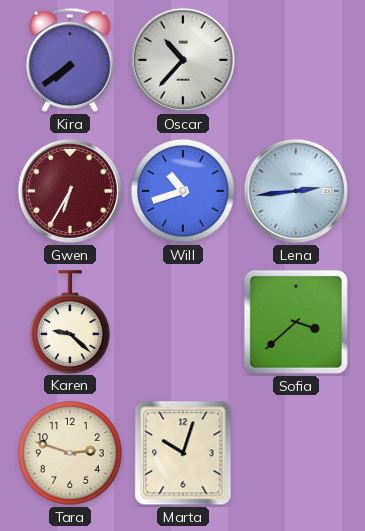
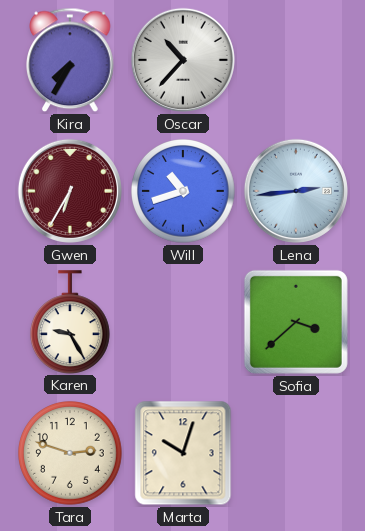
Kira: 7:39 -> 7:35
Karen: 9:22 -> 9:25
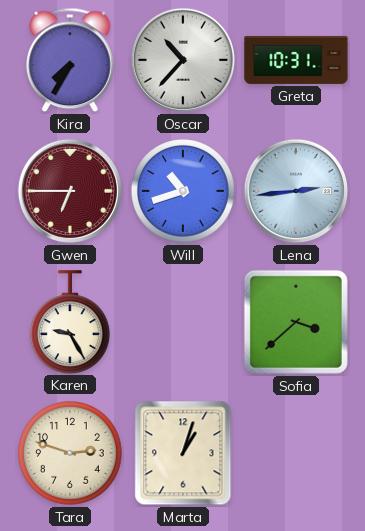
Greta: none -> 10:31
Gwen: 6:35 -> 6:45
Marta: 10:03 -> 1:03
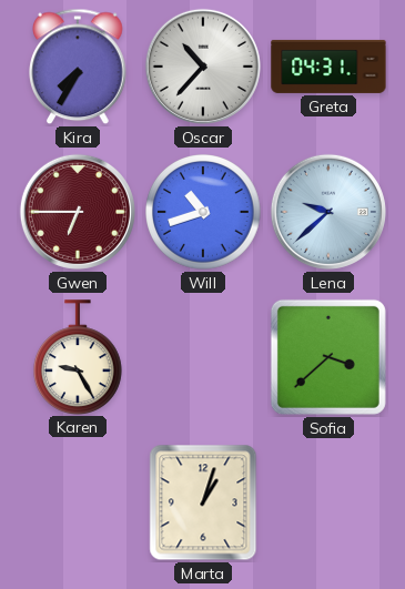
Greta: 10:31 -> 04:31
Lena: 2:44 -> 9:38
Tara: 2:48 -> none
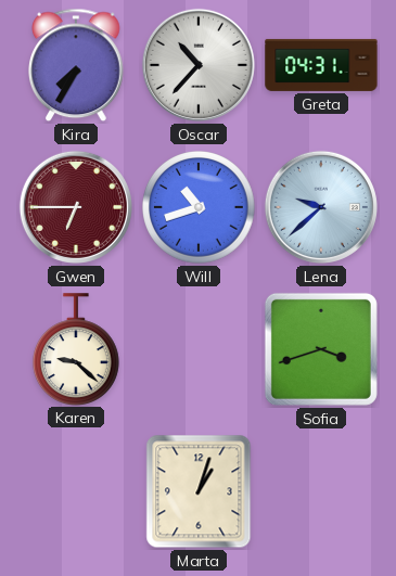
Karen: 9:25 -> 9:22
Sofia: 3:38 -> 3:42
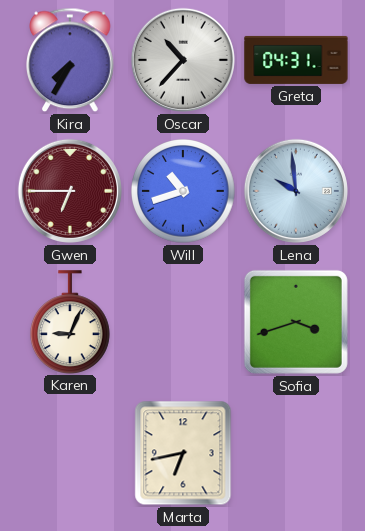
Lena: 9:38 -> 9:59
Karen: 9:22 -> 9:04
Marta: 1:03 -> 6:43
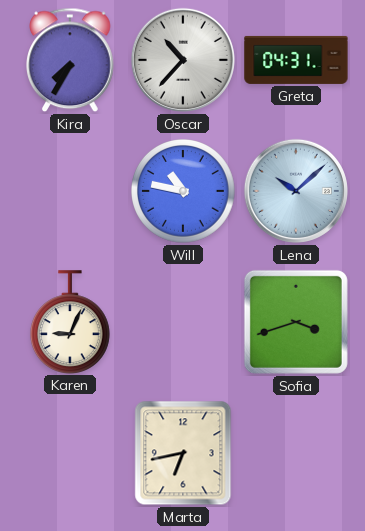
Gwen: 6:45 -> none
Will: 10:42 -> 10:47
Lena: 9:59 -> 10:08
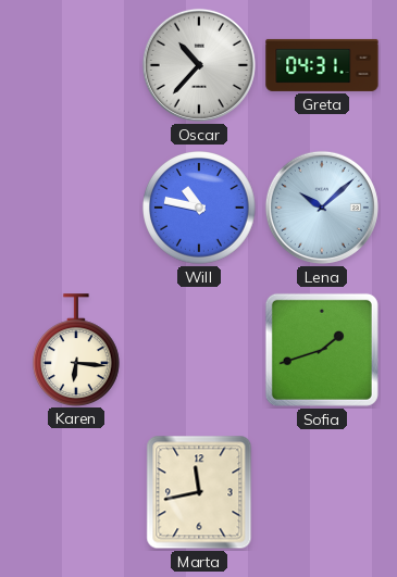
Kira: 7:35 -> none
Karen: 9:04 -> 6:16
Sofia: 3:42 -> 1:42
Marta: 6:43 -> 11:43
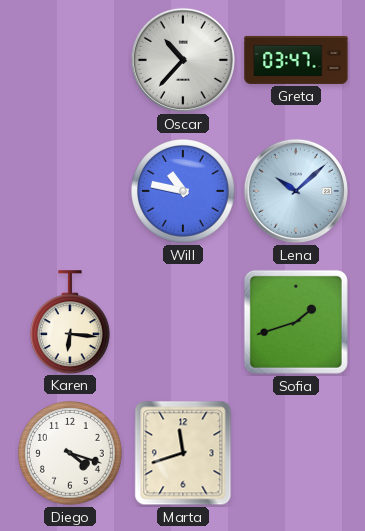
Greta: 04:31 -> 03:47
Diego: none -> 4:18
Marta: 11:43 -> 11:42
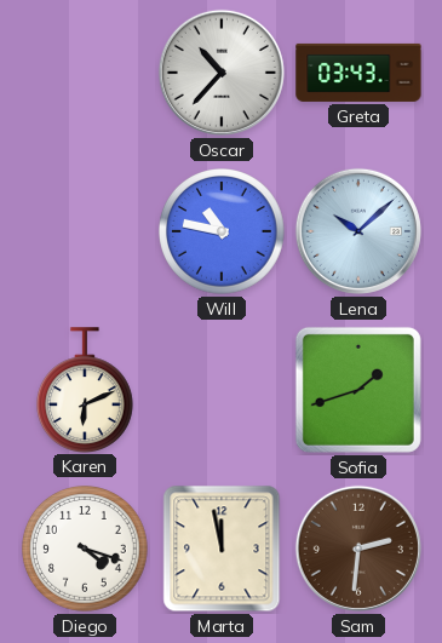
Greta: 03:47 -> 03:43
Karen: 6:16 -> 6:11
Marta: 11:42 -> 11:58
Sam: none -> 2:31
